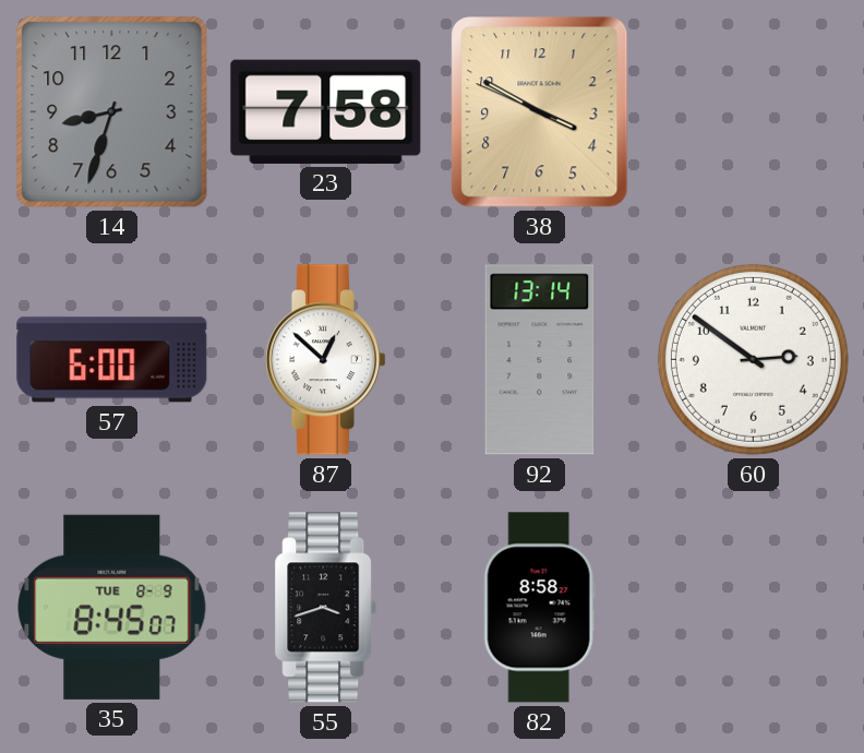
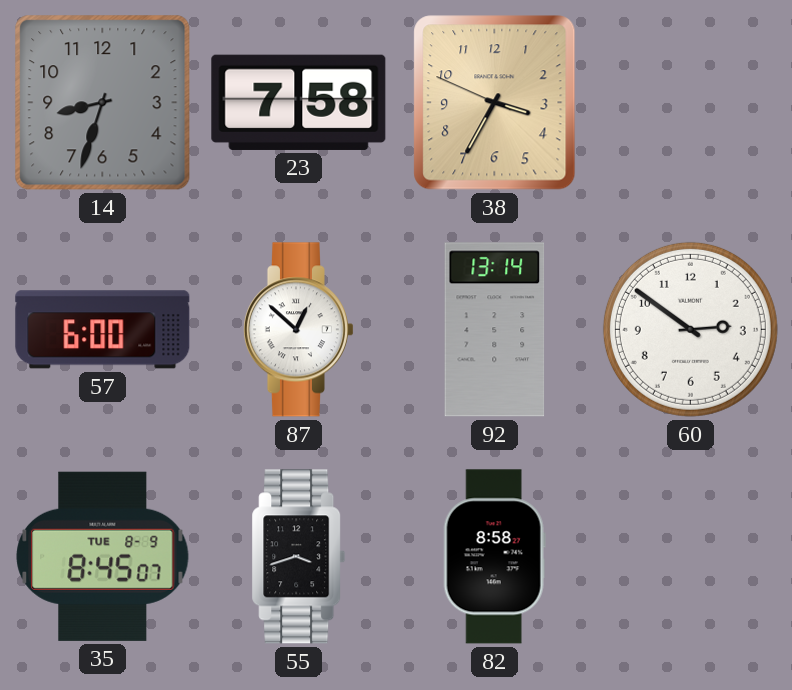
38: 3:49 -> 3:34
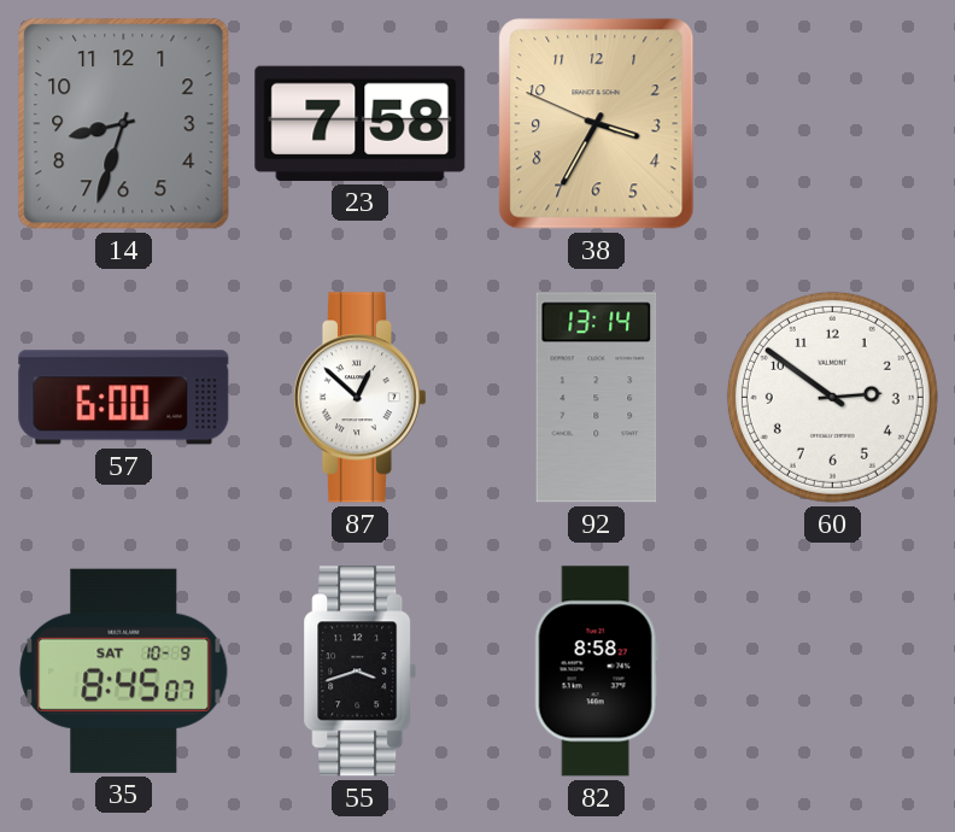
35 date: TUE 8-9 -> SAT 10-9
